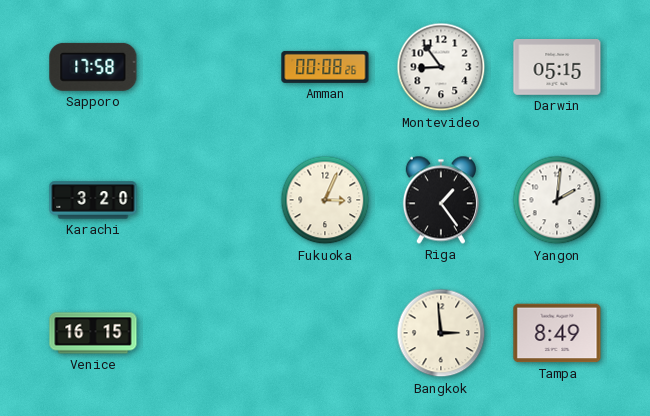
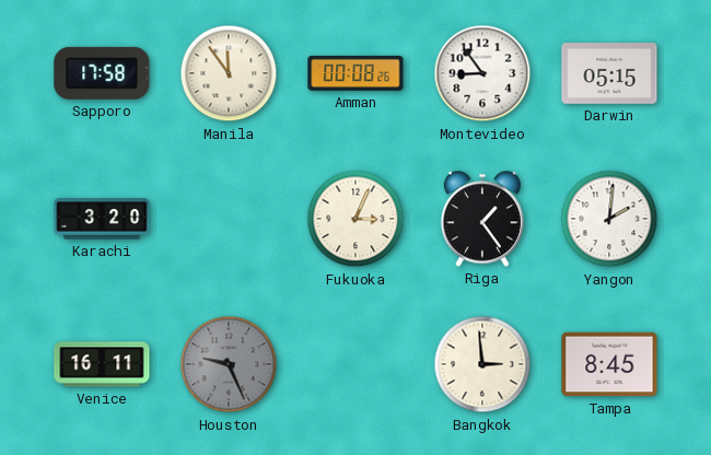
Manila: none -> 11:54
Venice: 16:15 -> 16:11
Houston: none -> 9:26
Tampa: 8:49 -> 8:45
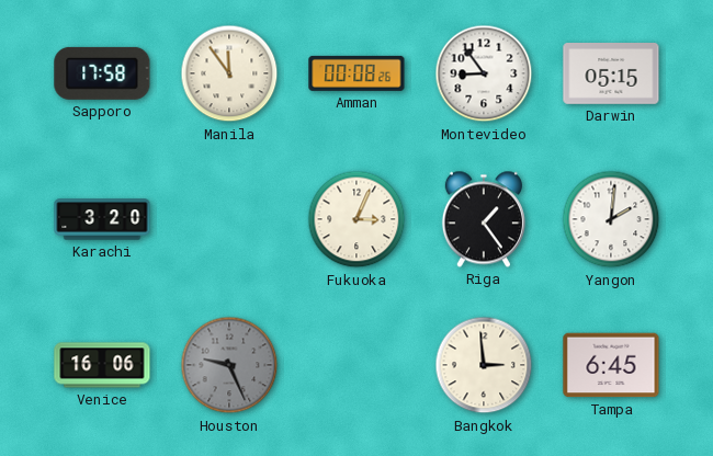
Venice: 16:11 -> 16:06
Tampa: 8:45 -> 6:45
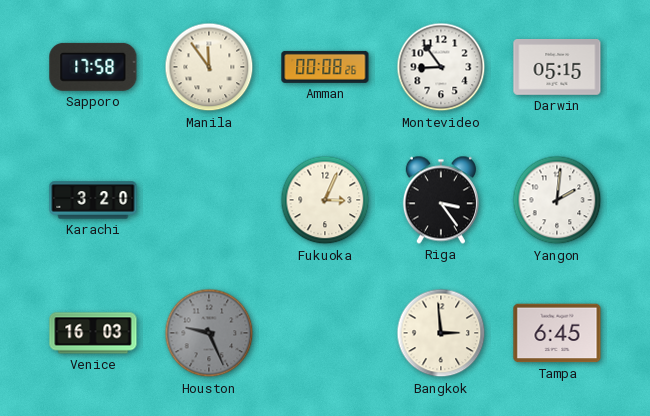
Riga: 1:24 -> 3:24
Venice: 16:06 -> 16:03
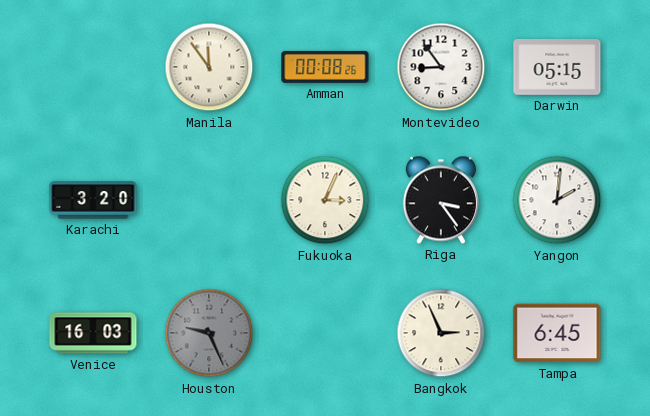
Sapporo: 17:58 -> none
Bangkok: 2:59 -> 2:56
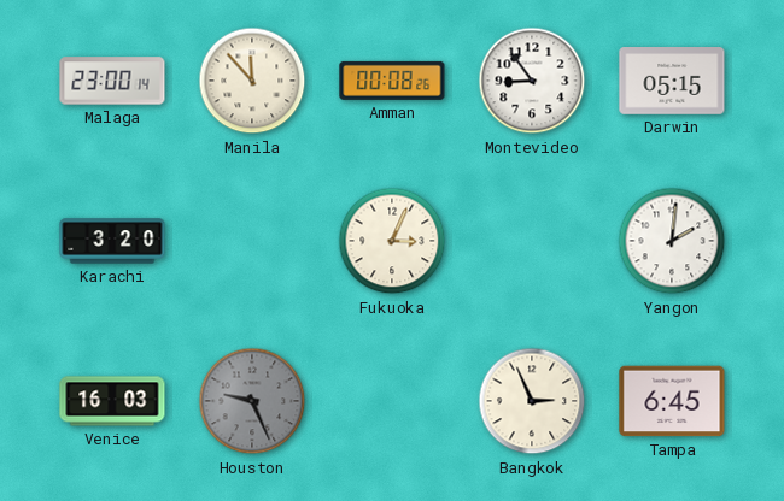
Malaga: none -> 23:00
Manila: 11:54 -> 11:53
Riga: 3:24 -> none
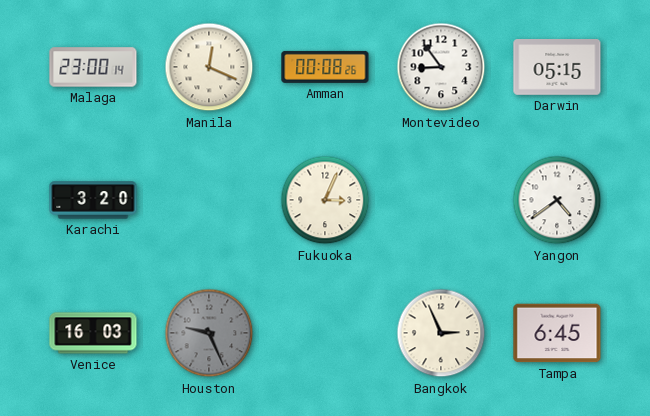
Manila: 11:53 -> 12:19
Yangon: 2:01 -> 4:39
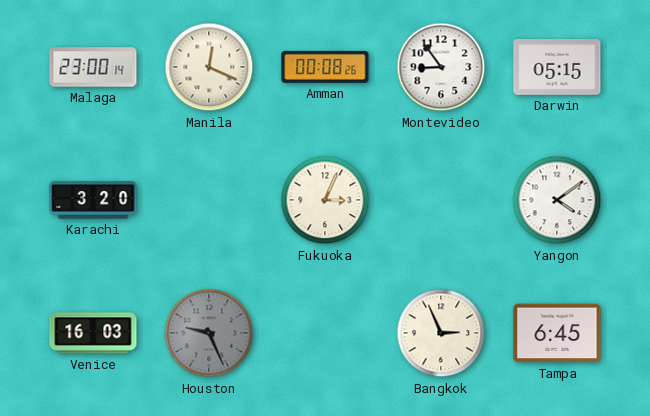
Yangon: 4:39 -> 4:09
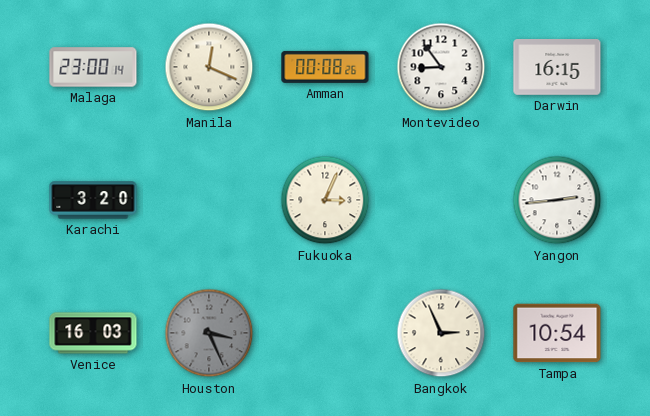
Darwin: 05:15 -> 16:15
Yangon: 4:09 -> 2:44
Houston: 9:26 -> 3:26
Tampa: 6:45 -> 10:54
